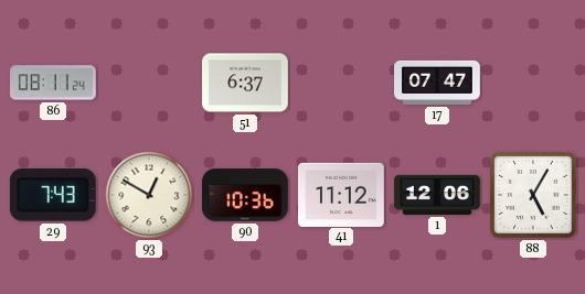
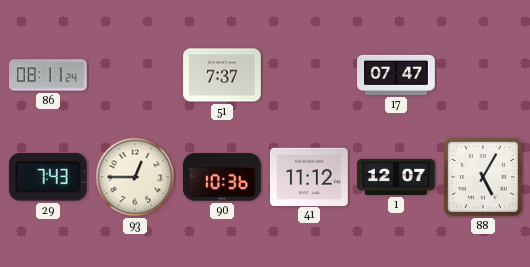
51: 6:37 -> 7:37
93: 12:50 -> 12:45
1: 12:06 -> 12:07
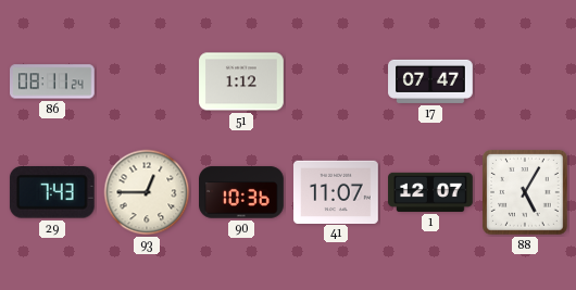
51: 7:37 -> 1:12
41: 11:12 -> 11:07
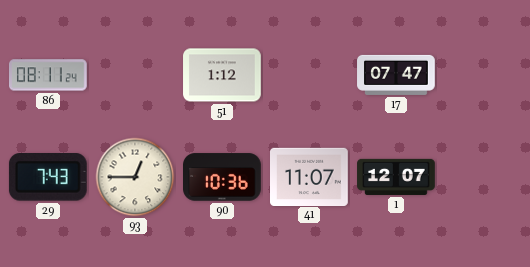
88: 5:05 -> none
